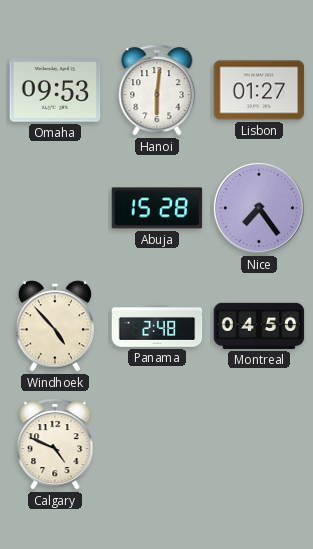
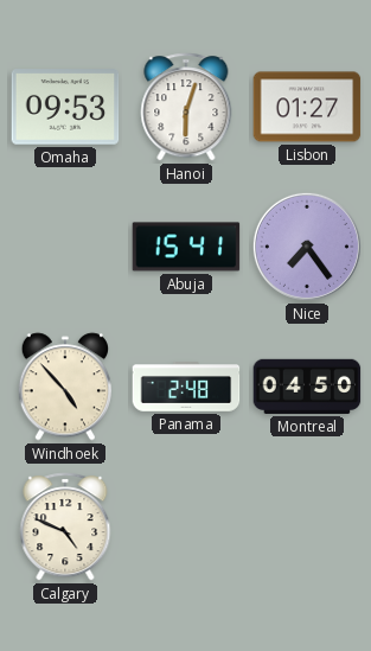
Hanoi: 6:01 -> 6:03
Abuja: 15:28 -> 15:41
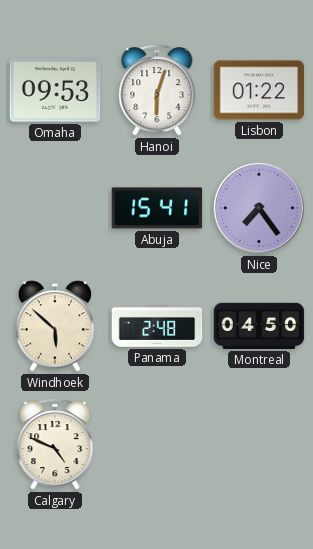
Lisbon: 01:27 -> 01:22
Windhoek: 4:53 -> 5:52
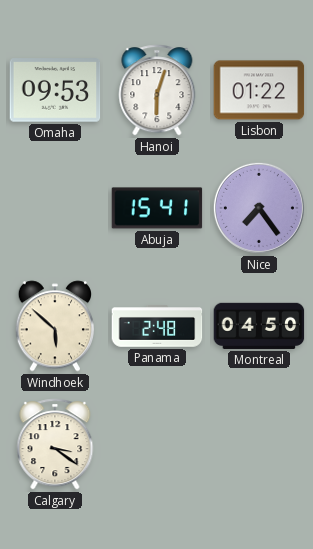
Calgary: 4:49 -> 3:21
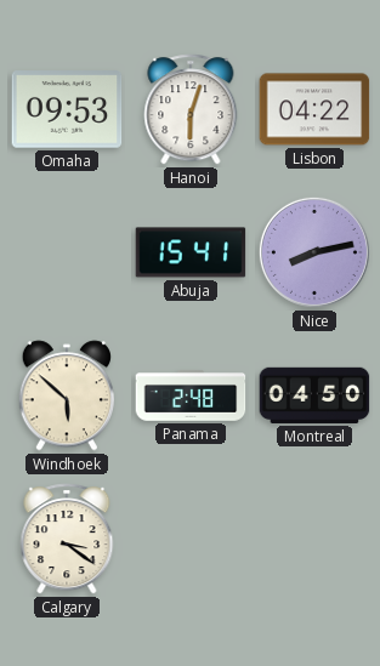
Lisbon: 01:22 -> 04:22
Nice: 7:24 -> 8:13
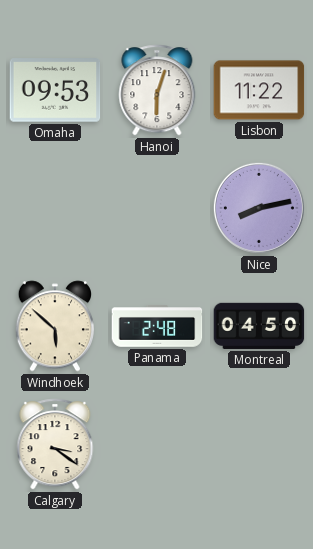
Lisbon: 04:22 -> 11:22
Abuja: 15:41 -> none
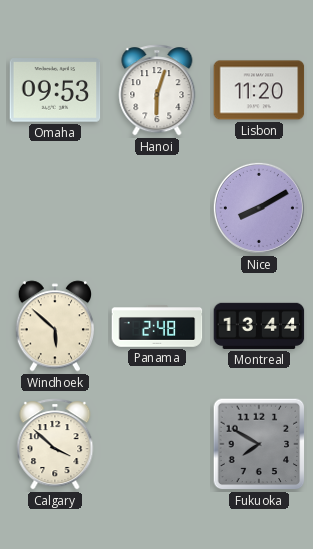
Lisbon: 11:22 -> 11:20
Nice: 8:13 -> 8:10
Montreal: 04:50 -> 13:44
Calgary: 3:21 -> 3:52
Fukuoka: none -> 7:50
